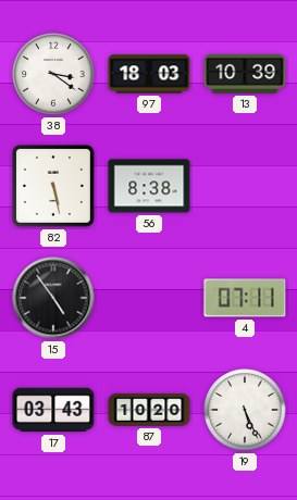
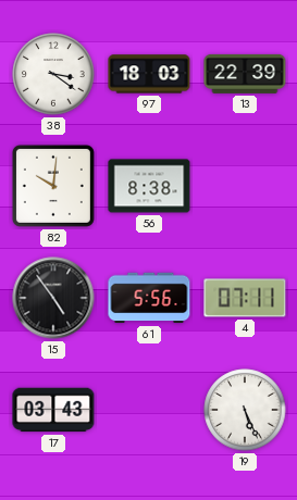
13: 10:39 -> 22:39
82: 5:28 -> 10:01
61: none -> 5:56
87: 10:20 -> none
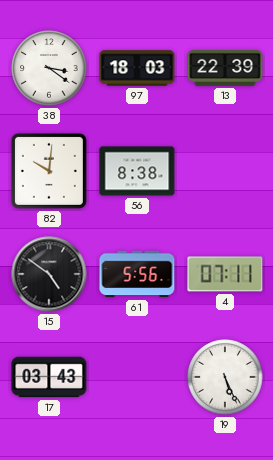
15: 4:54 -> 4:51
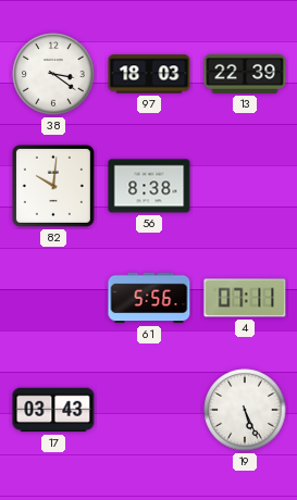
15: 4:51 -> none
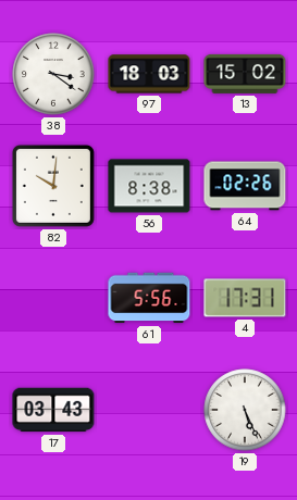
13: 22:39 -> 15:02
64: none -> 02:26
4: 07:11 -> 17:31
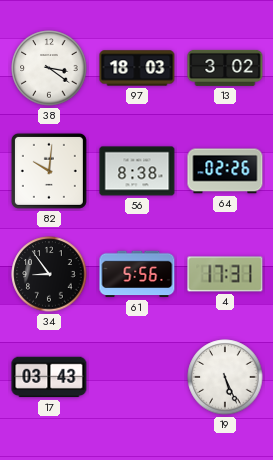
13: 15:02 -> 3:02
34: none -> 8:54
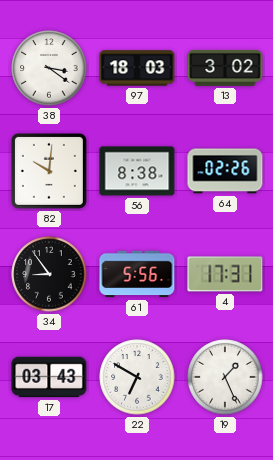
22: none -> 6:50
19: 5:26 -> 1:26
